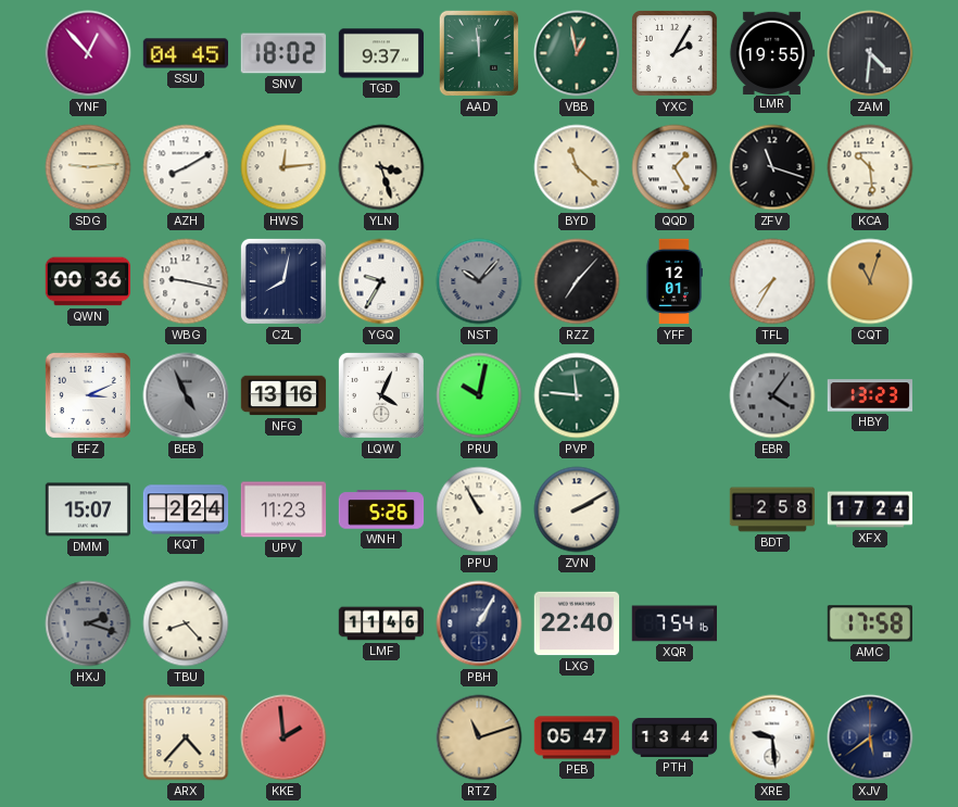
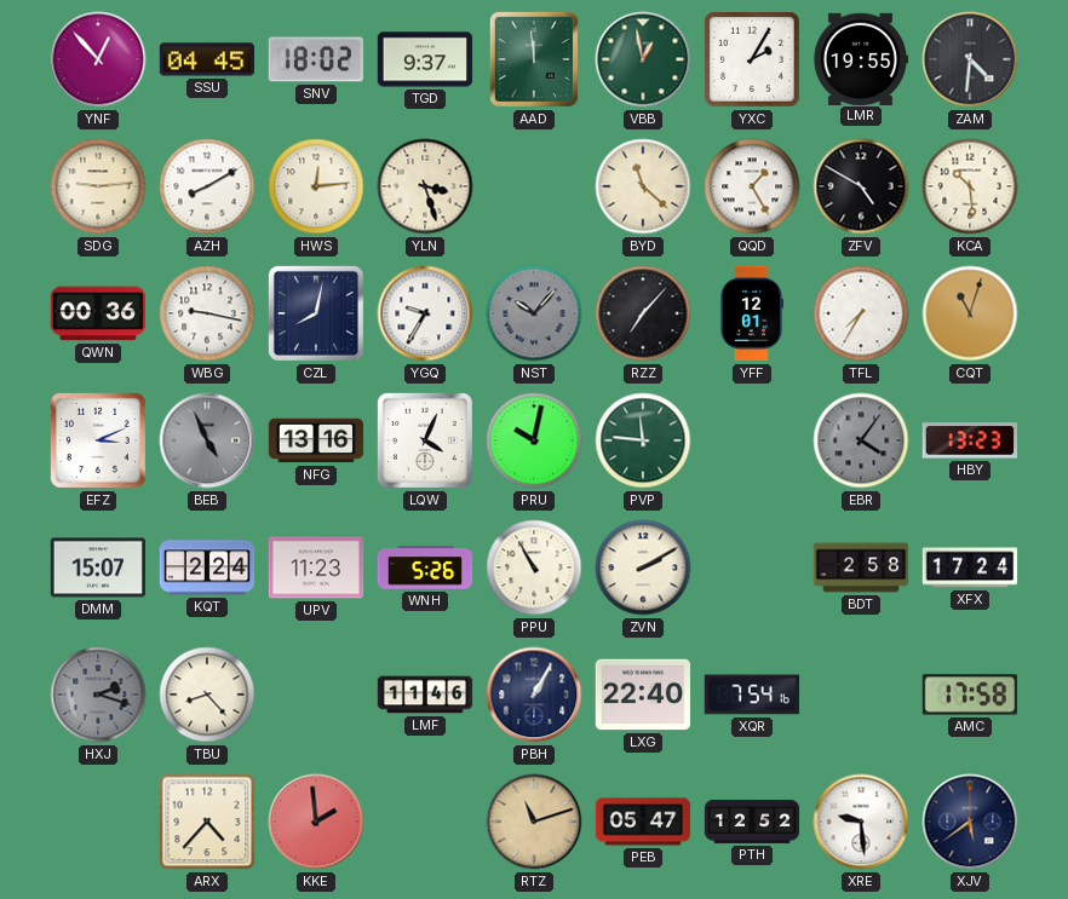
ZFV: 11:18 -> 4:50
PTH: 13:44 -> 12:52
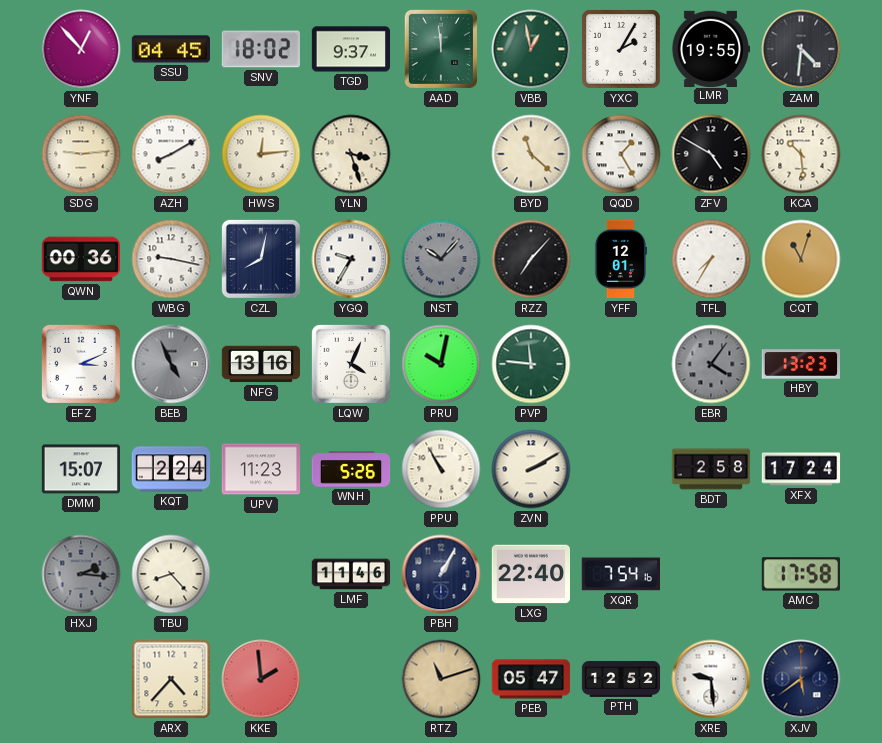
HXJ: 2:18 -> 2:16
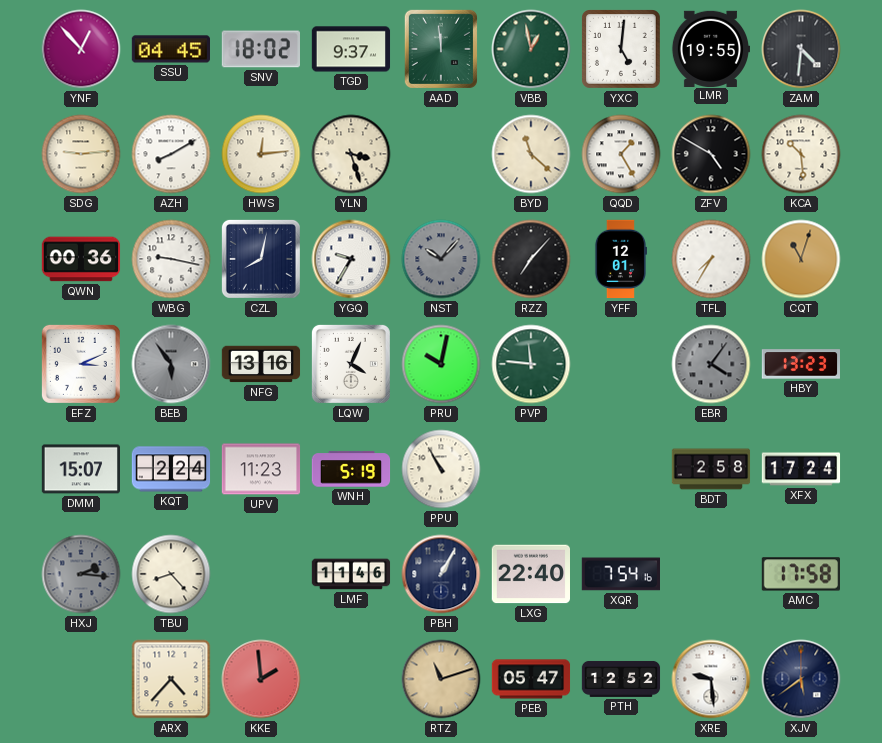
YXC: 2:05 -> 5:01
BEB: 4:56 -> 5:54
WNH: 5:26 -> 5:19
ZVN: 2:10 -> none
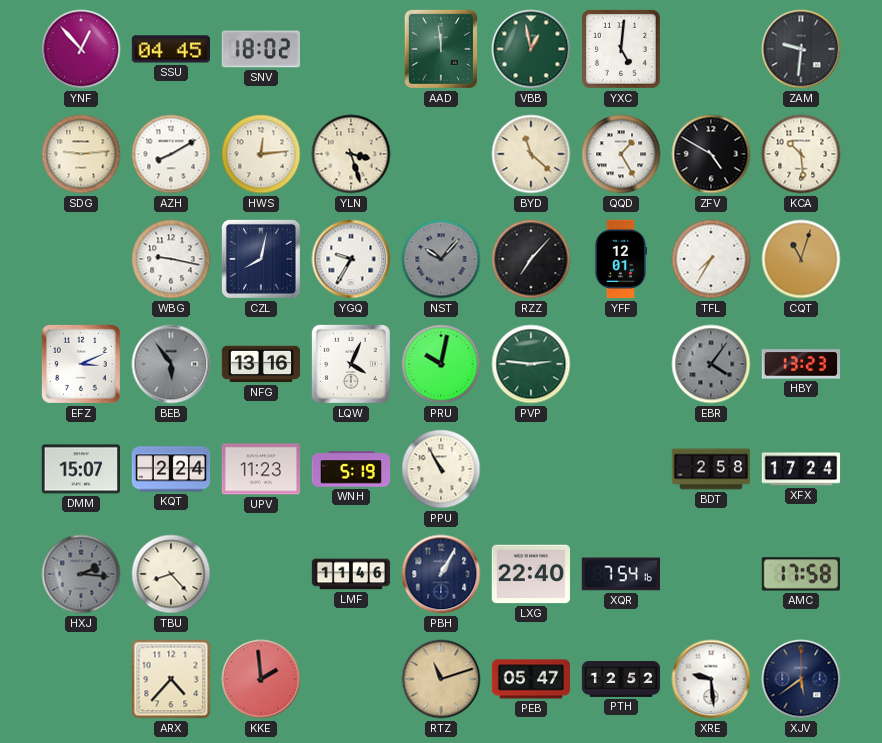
TGD: 9:37 -> none
LMR: 19:55 -> none
ZAM: 4:31 -> 9:31
QWN: 00:36 -> none
PVP: 11:46 -> 2:46
